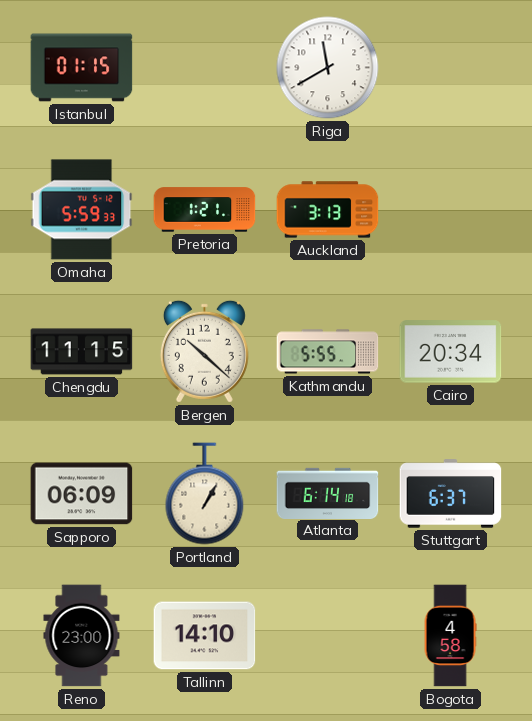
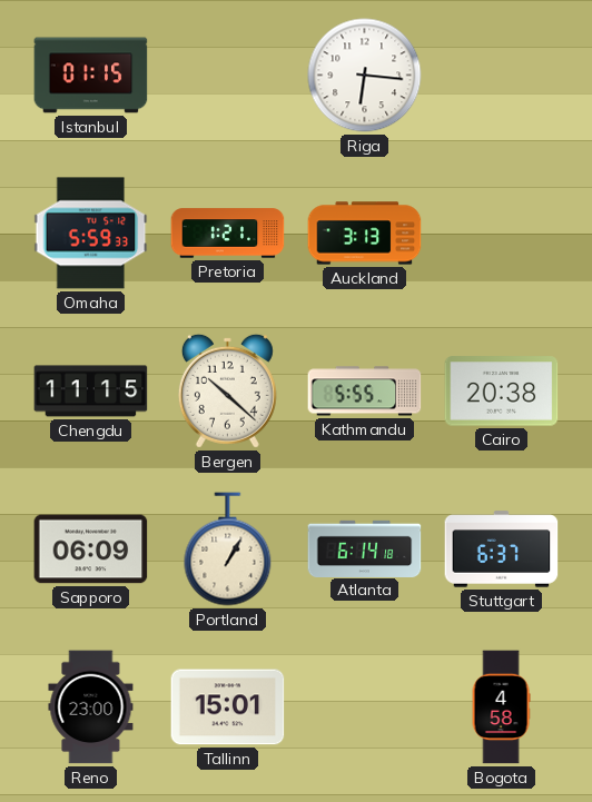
Riga: 11:40 -> 6:16
Cairo: 20:34 -> 20:38
Tallinn: 14:10 -> 15:01
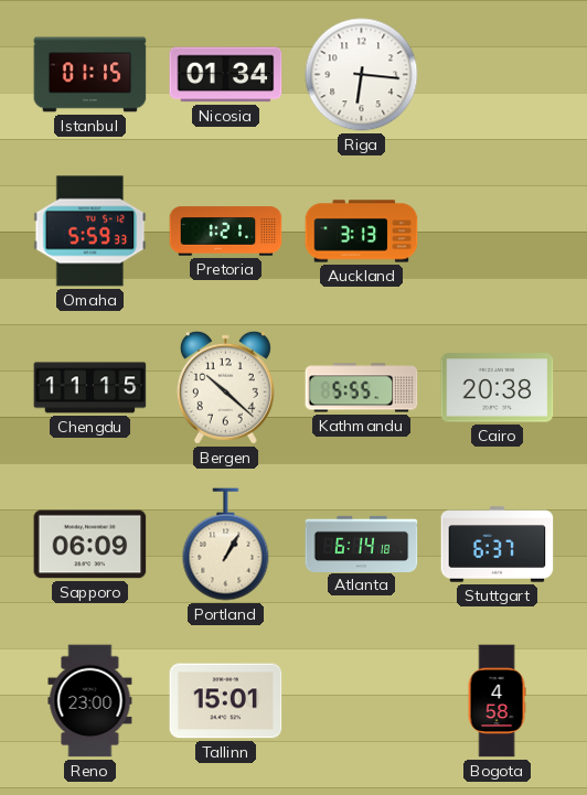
Nicosia: none -> 01:34
